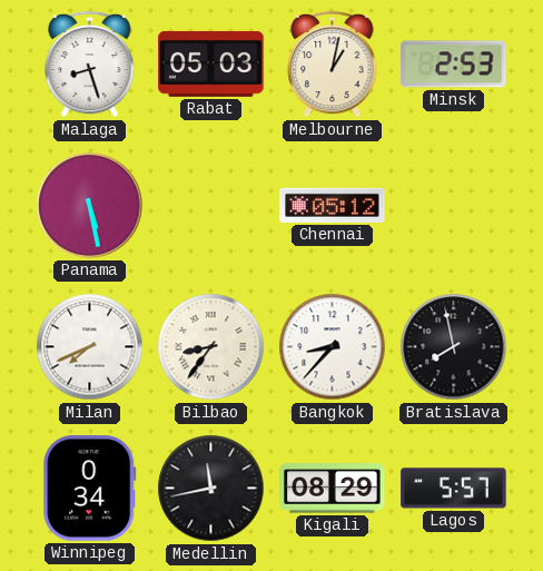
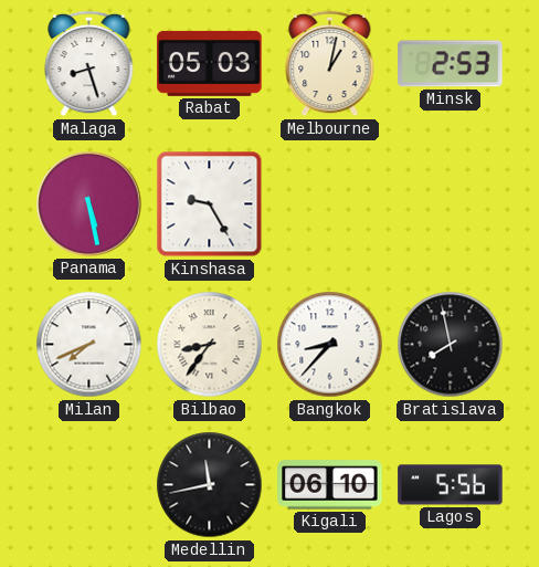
Kinshasa: none -> 9:25
Chennai: 05:12 -> none
Winnipeg: 0:34 -> none
Kigali: 08:29 -> 06:10
Lagos: 5:57 -> 5:56
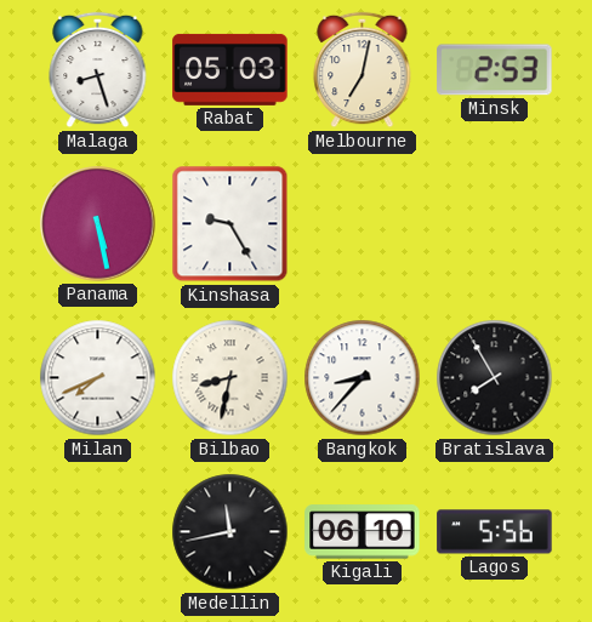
Melbourne: 1:02 -> 7:02
Bilbao: 8:36 -> 8:32
Bratislava: 7:58 -> 7:55
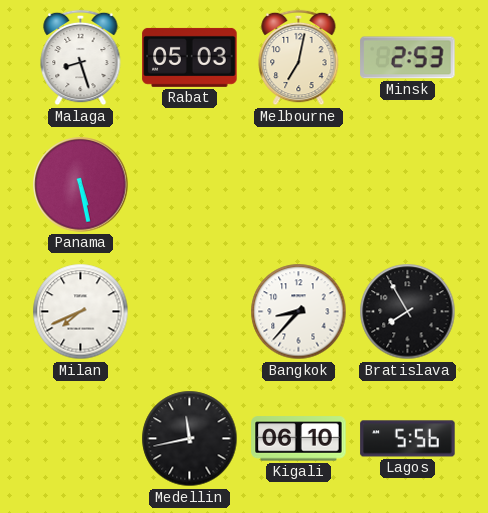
Kinshasa: 9:25 -> none
Bilbao: 8:32 -> none
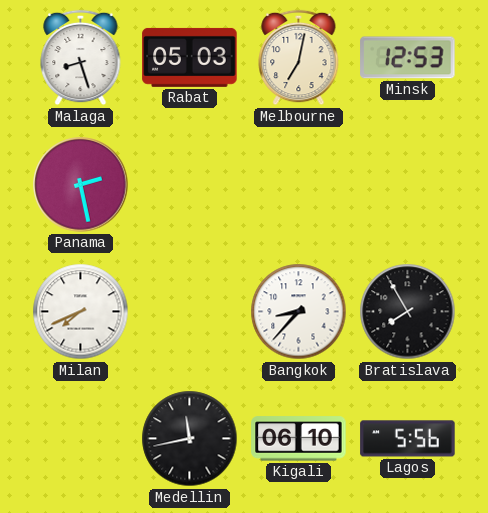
Minsk: 2:53 -> 12:53
Panama: 5:28 -> 2:28
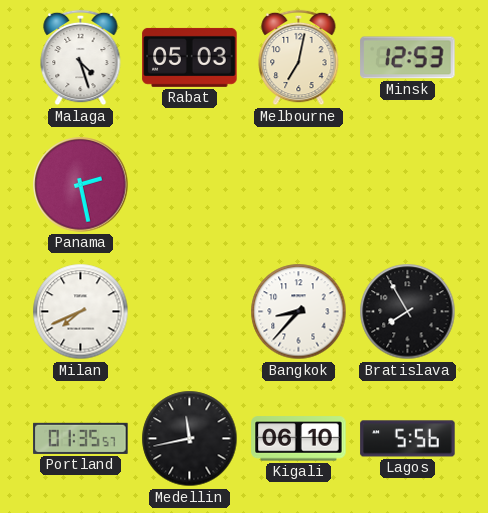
Malaga: 8:27 -> 4:27
Portland: none -> 01:35
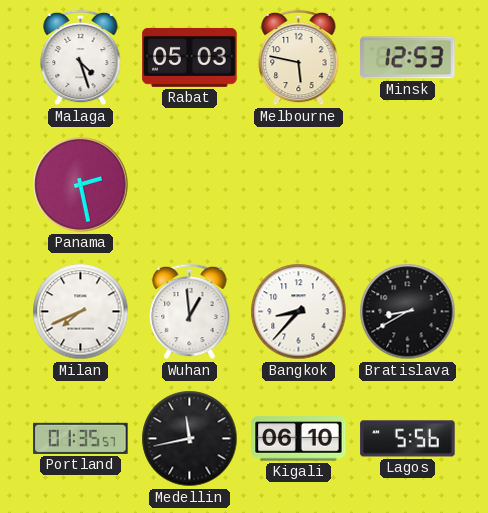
Melbourne: 7:02 -> 5:47
Wuhan: none -> 12:59
Bratislava: 7:55 -> 8:40
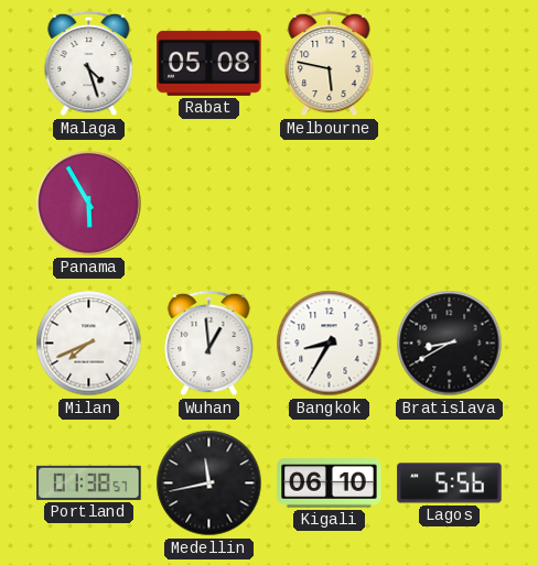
Rabat: 05:03 -> 05:08
Minsk: 12:53 -> none
Panama: 2:28 -> 5:55
Bangkok: 8:37 -> 8:35
Portland: 01:35 -> 01:38
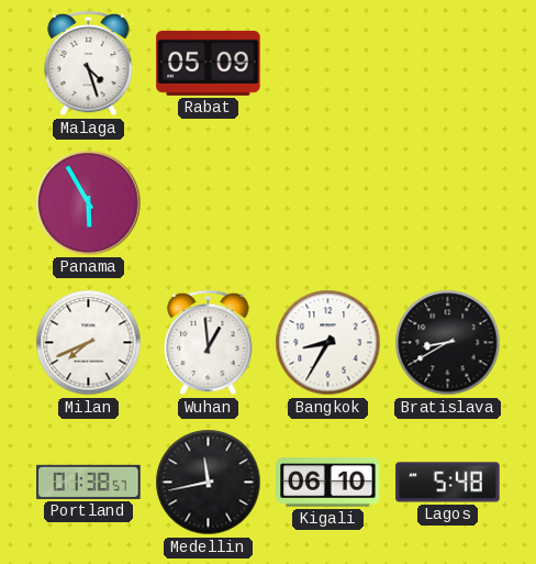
Rabat: 05:08 -> 05:09
Melbourne: 5:47 -> none
Lagos: 5:56 -> 5:48
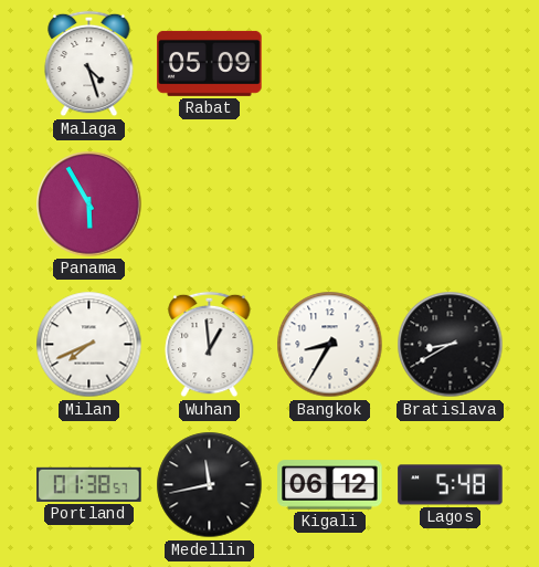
Kigali: 06:10 -> 06:12
